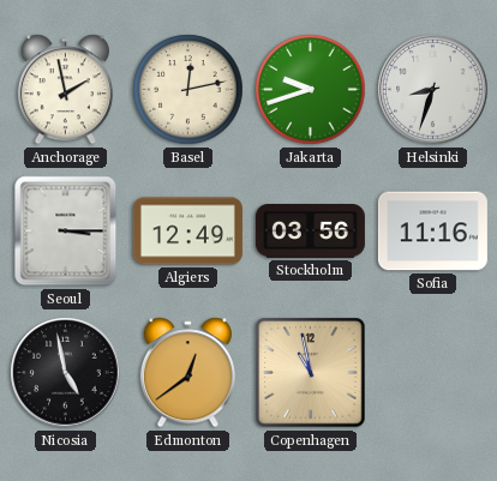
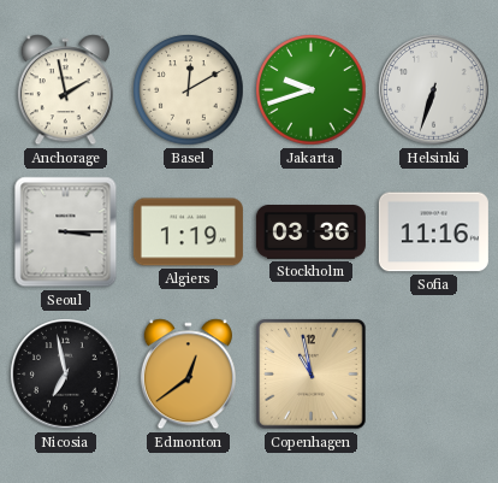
Basel: 12:13 -> 12:10
Helsinki: 8:33 -> 6:33
Algiers: 12:49 -> 1:19
Stockholm: 03:56 -> 03:36
Nicosia: 4:58 -> 6:58
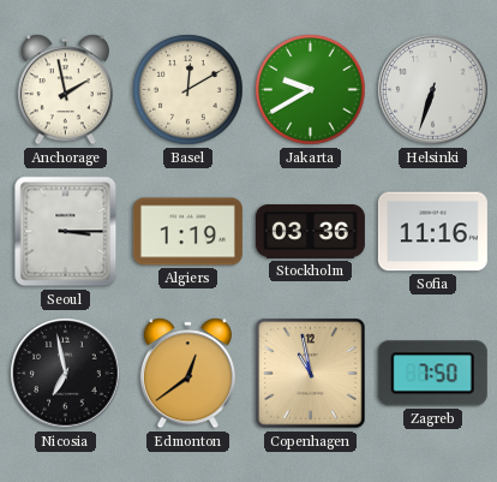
Jakarta: 9:42 -> 9:40
Zagreb: none -> 7:50
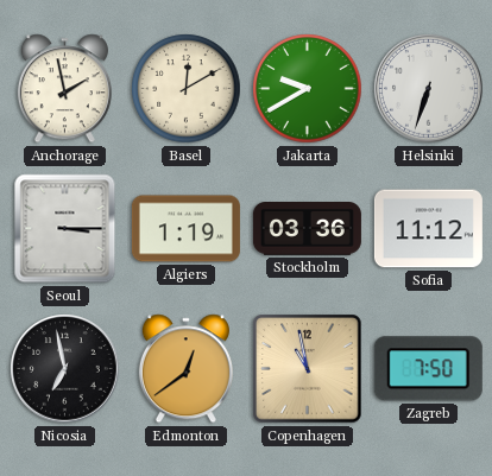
Sofia: 11:16 -> 11:12
